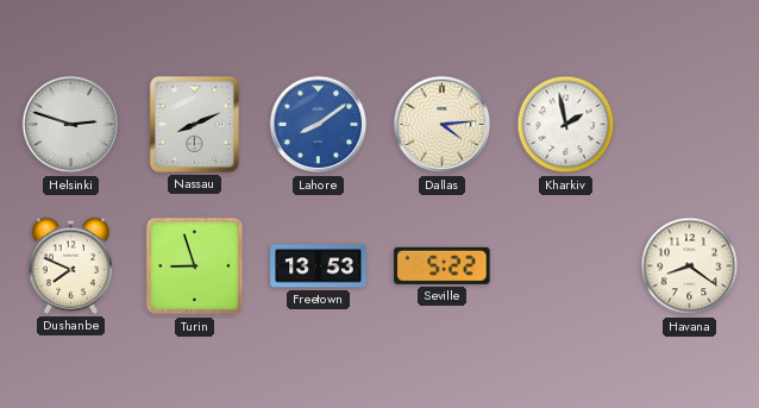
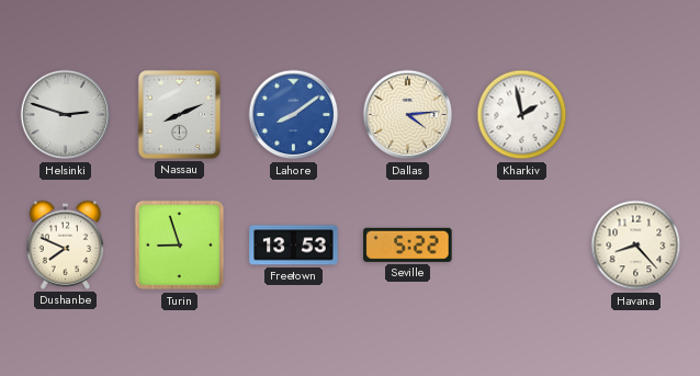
Havana: 8:21 -> 8:23
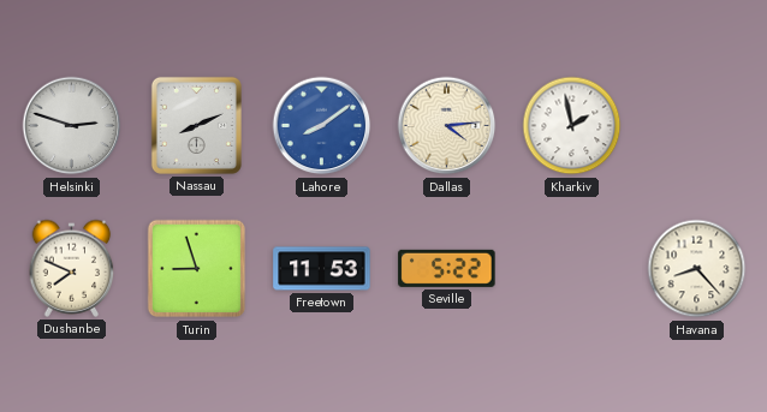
Freetown: 13:53 -> 11:53
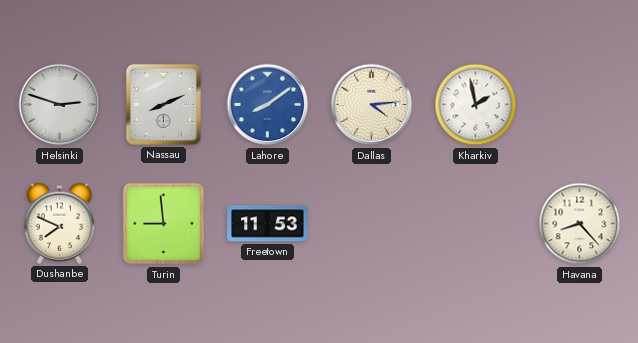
Turin: 8:57 -> 8:59
Seville: 5:22 -> none
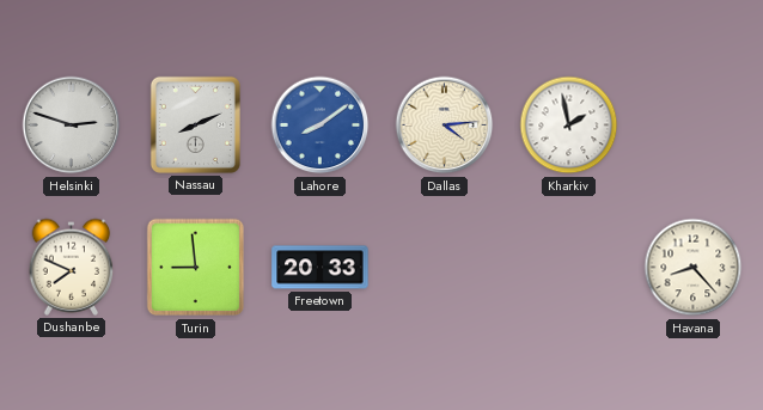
Freetown: 11:53 -> 20:33
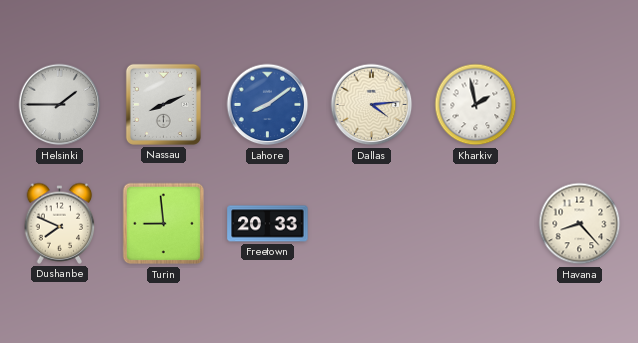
Helsinki: 2:48 -> 1:45
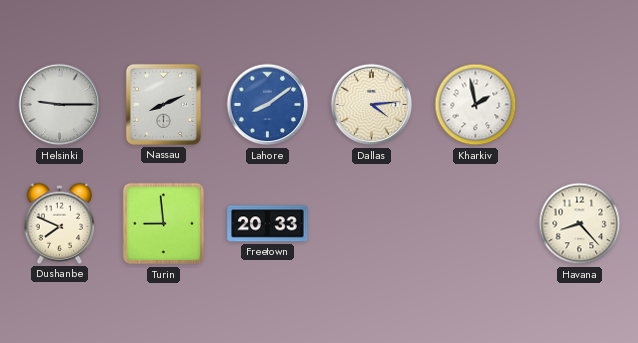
Helsinki: 1:45 -> 9:15
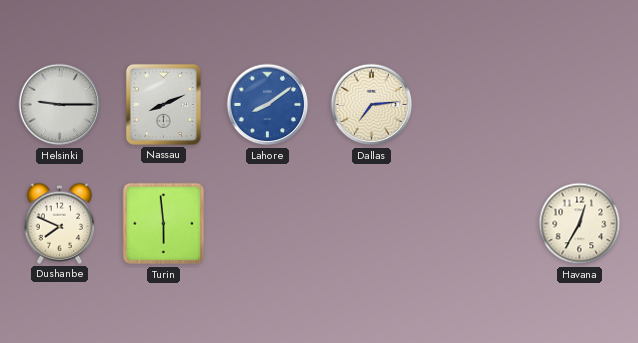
Dallas: 4:14 -> 7:14
Kharkiv: 1:58 -> none
Turin: 8:59 -> 5:59
Freetown: 20:33 -> none
Havana: 8:23 -> 12:35
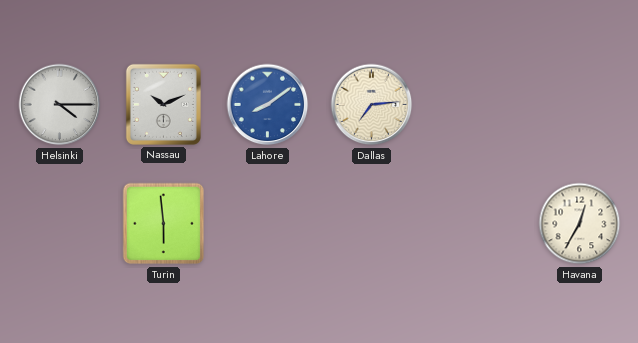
Helsinki: 9:15 -> 4:15
Nassau: 8:11 -> 10:11
Dushanbe: 7:49 -> none
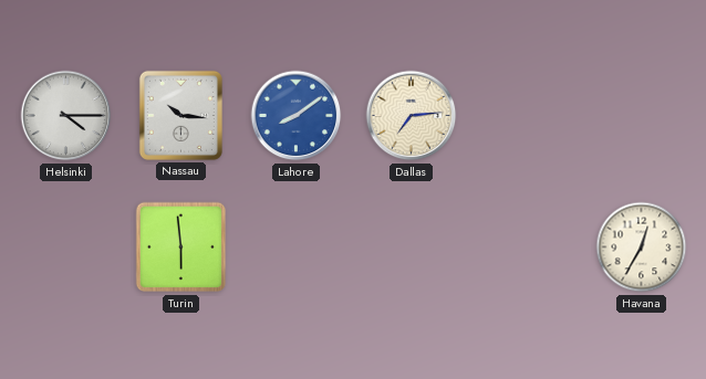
Nassau: 10:11 -> 10:16
